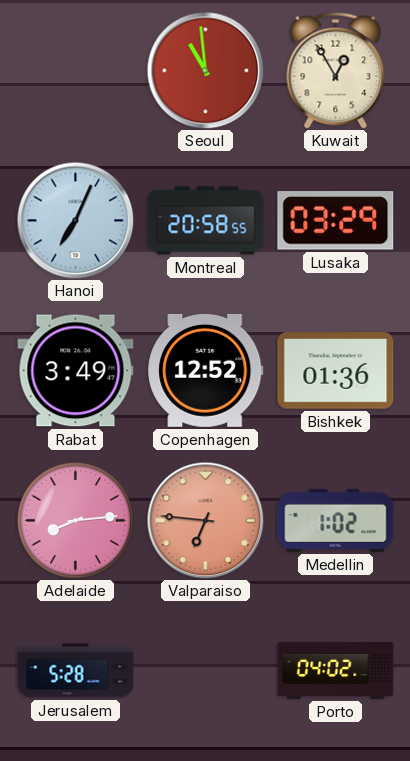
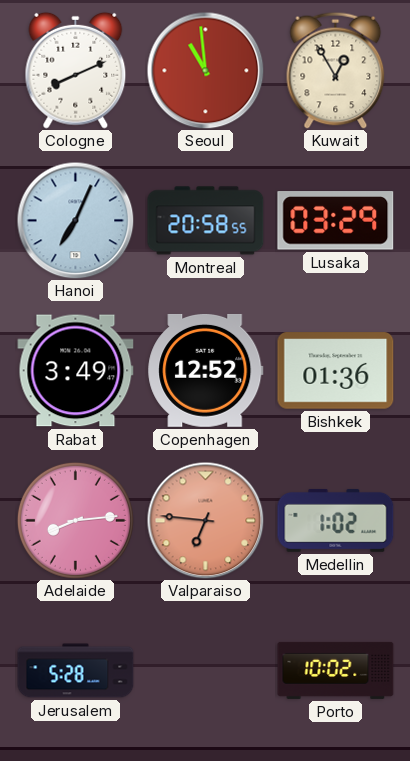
Cologne: none -> 8:11
Porto: 04:02 -> 10:02
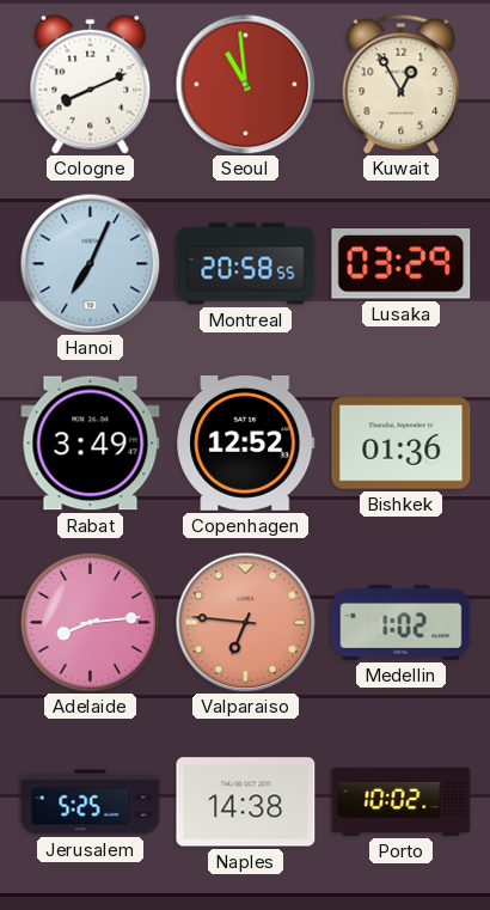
Jerusalem: 5:28 -> 5:25
Naples: none -> 14:38
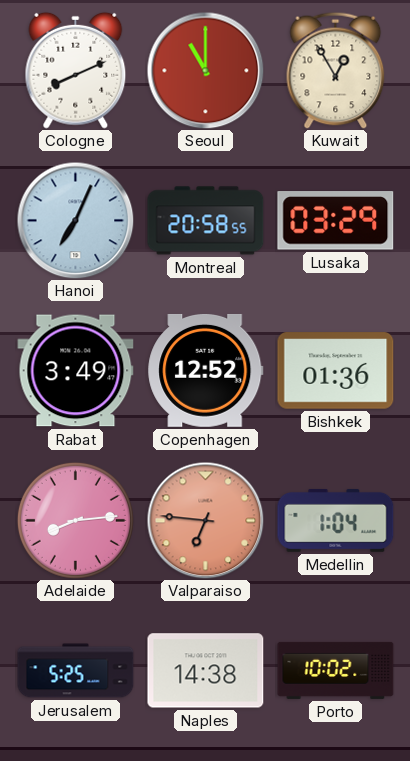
Seoul: 10:59 -> 11:00
Medellin: 1:02 -> 1:04
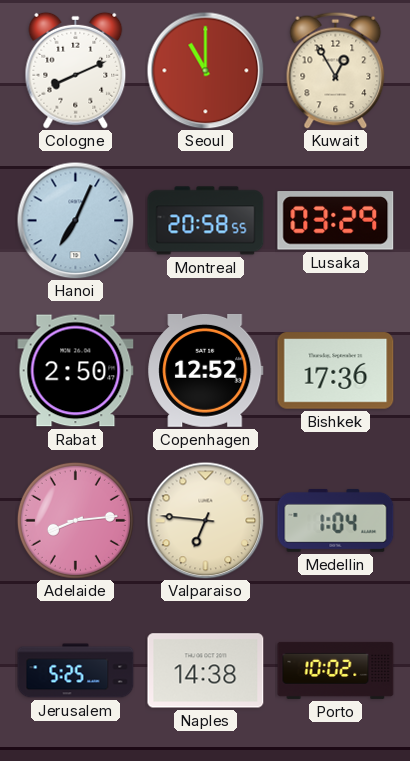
Rabat: 3:49 -> 2:50
Bishkek: 01:36 -> 17:36
Valparaiso dial: salmon -> cream
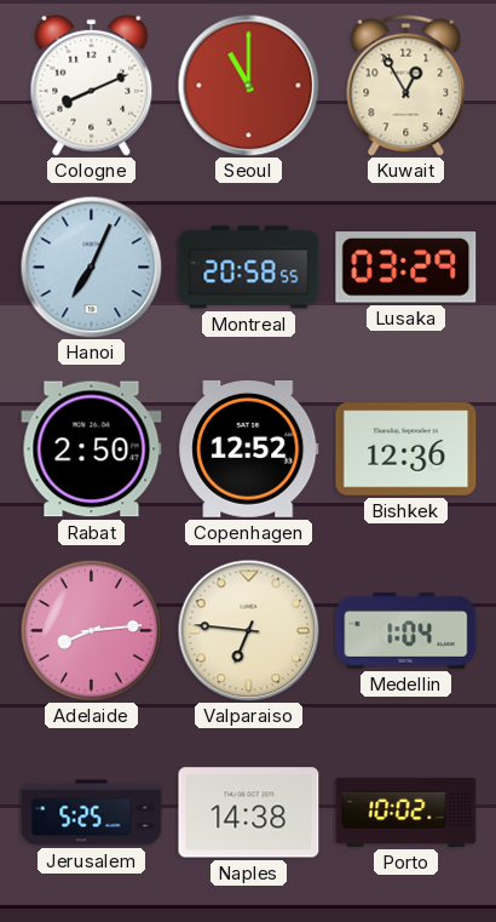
Bishkek: 17:36 -> 12:36
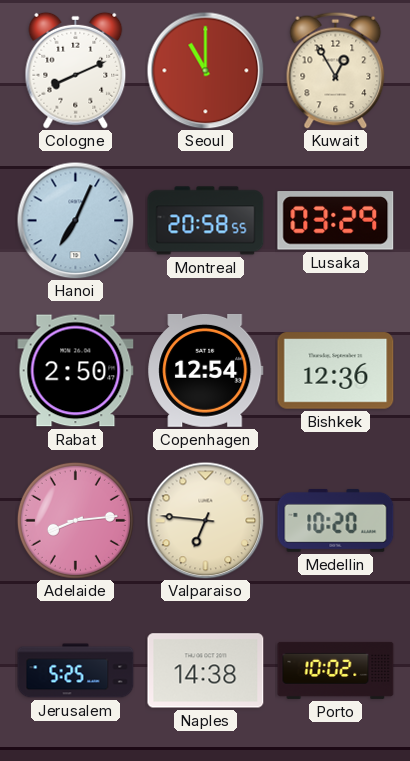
Copenhagen: 12:52 -> 12:54
Medellin: 1:04 -> 10:20
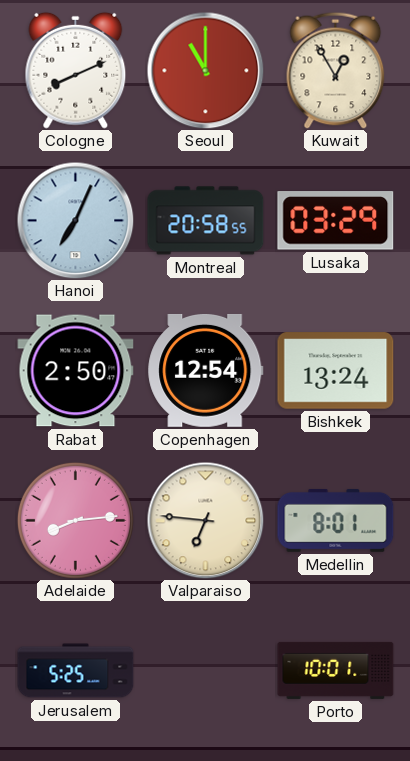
Bishkek: 12:36 -> 13:24
Medellin: 10:20 -> 8:01
Naples: 14:38 -> none
Porto: 10:02 -> 10:01
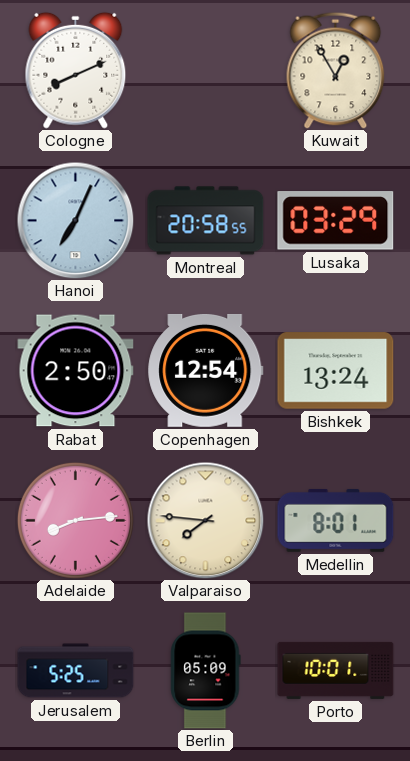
Seoul: 11:00 -> none
Valparaiso: 6:46 -> 7:46
Berlin: none -> 05:09
